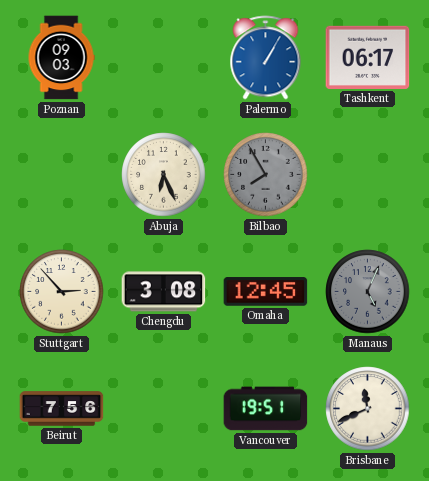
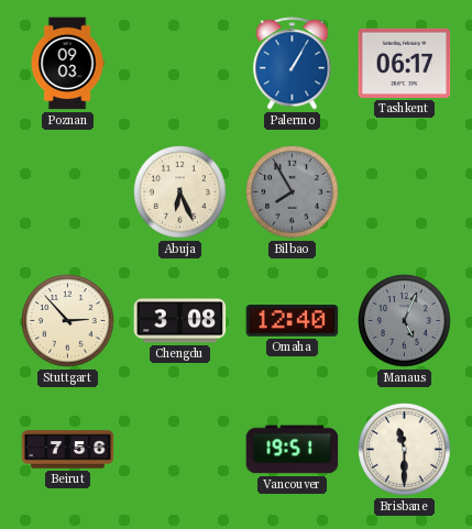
Omaha: 12:45 -> 12:40
Brisbane: 11:41 -> 11:30
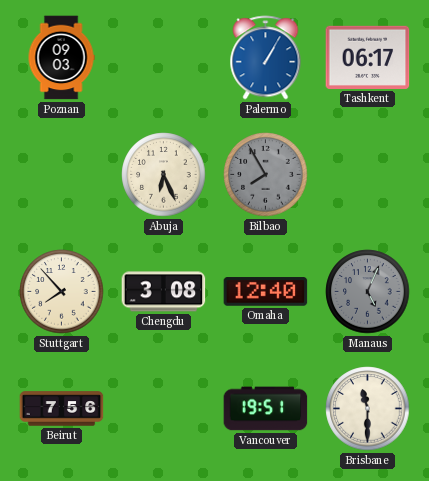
Stuttgart: 2:53 -> 7:53
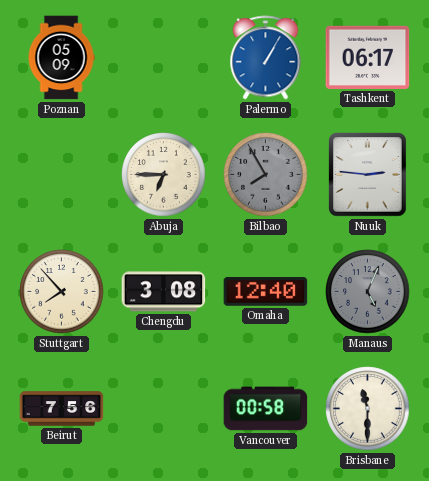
Poznan: 09:03 -> 05:09
Abuja: 6:26 -> 6:45
Nuuk: none -> 2:46
Vancouver: 19:51 -> 00:58
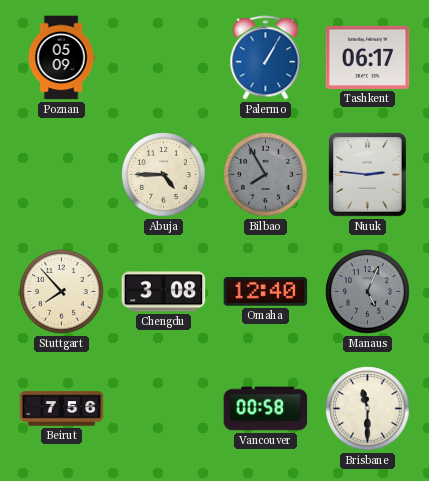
Abuja: 6:45 -> 4:45
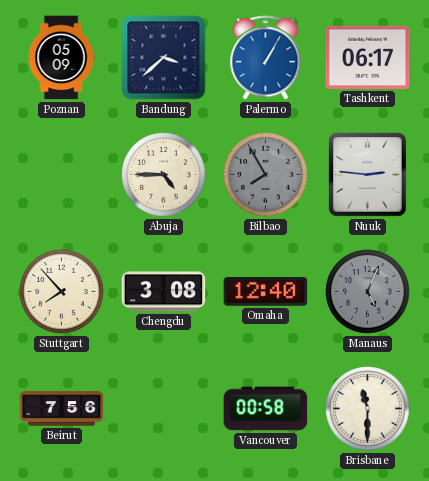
Bandung: none -> 3:38
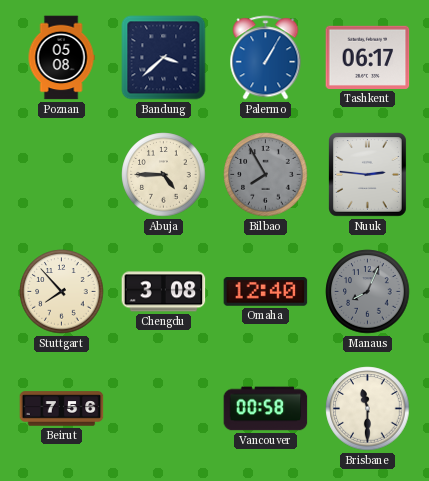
Poznan: 05:09 -> 05:08
Manaus: 5:04 -> 8:04
